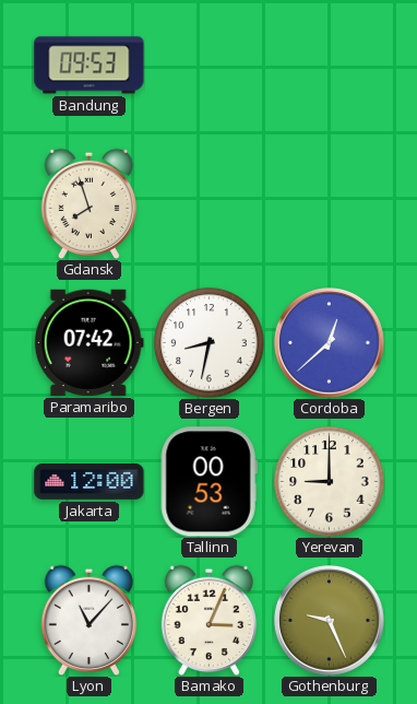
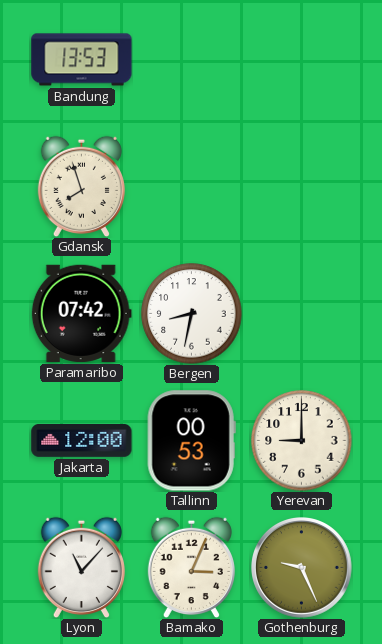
Bandung: 09:53 -> 13:53
Cordoba: 12:38 -> none
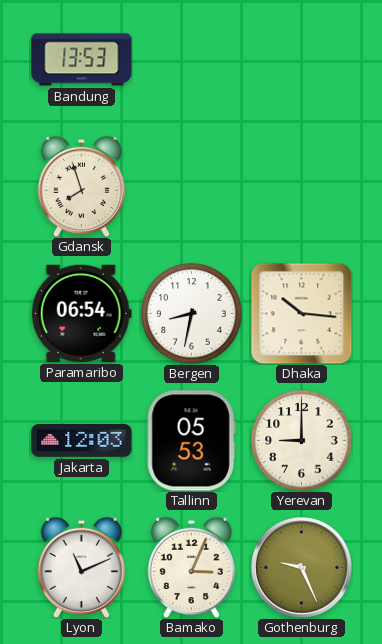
Paramaribo: 07:42 -> 06:54
Dhaka: none -> 10:16
Jakarta: 12:00 -> 12:03
Tallinn: 00:53 -> 05:53
Lyon: 11:07 -> 11:11
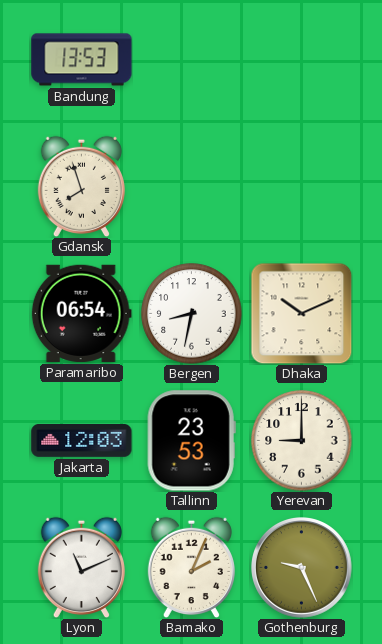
Dhaka: 10:16 -> 10:11
Tallinn: 05:53 -> 23:53
Bamako: 3:04 -> 2:04
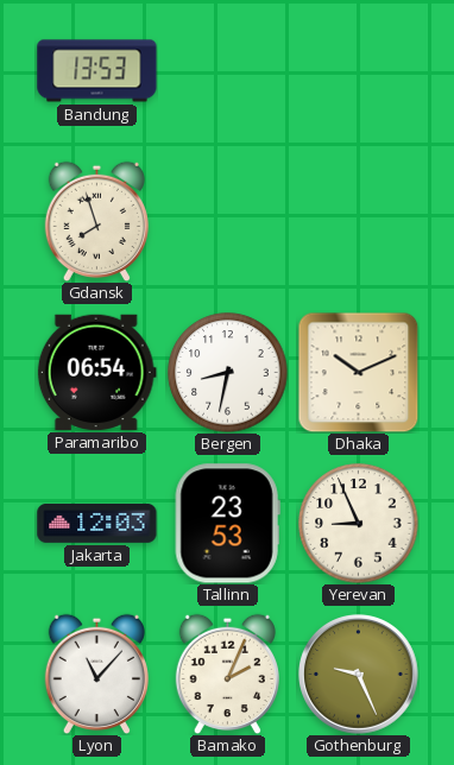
Yerevan: 9:00 -> 8:56
Lyon: 11:11 -> 11:07
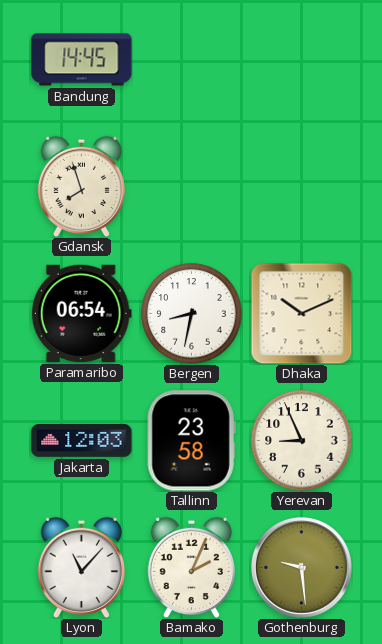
Bandung: 13:53 -> 14:45
Tallinn: 23:53 -> 23:58
Gothenburg: 9:26 -> 9:29
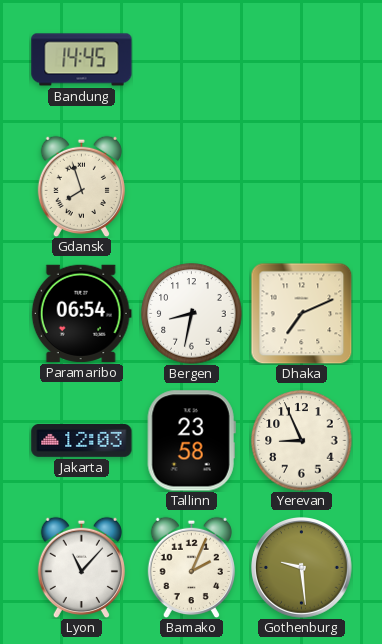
Dhaka: 10:11 -> 7:11
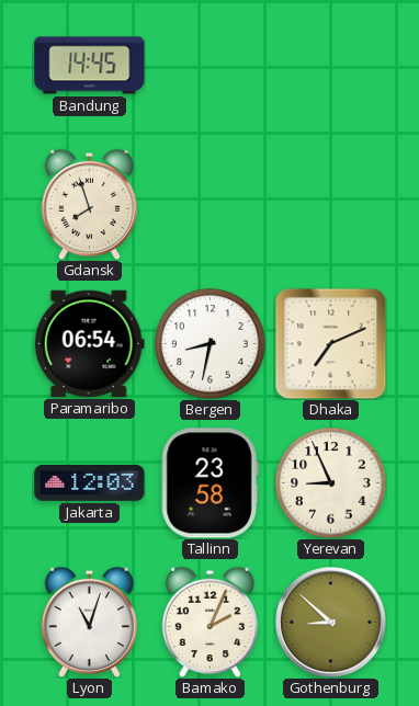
Lyon: 11:07 -> 11:03
Gothenburg: 9:29 -> 8:52
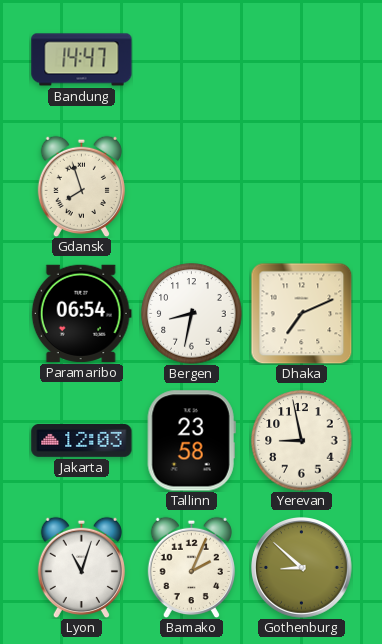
Bandung: 14:45 -> 14:47
Yerevan: 8:56 -> 8:58
